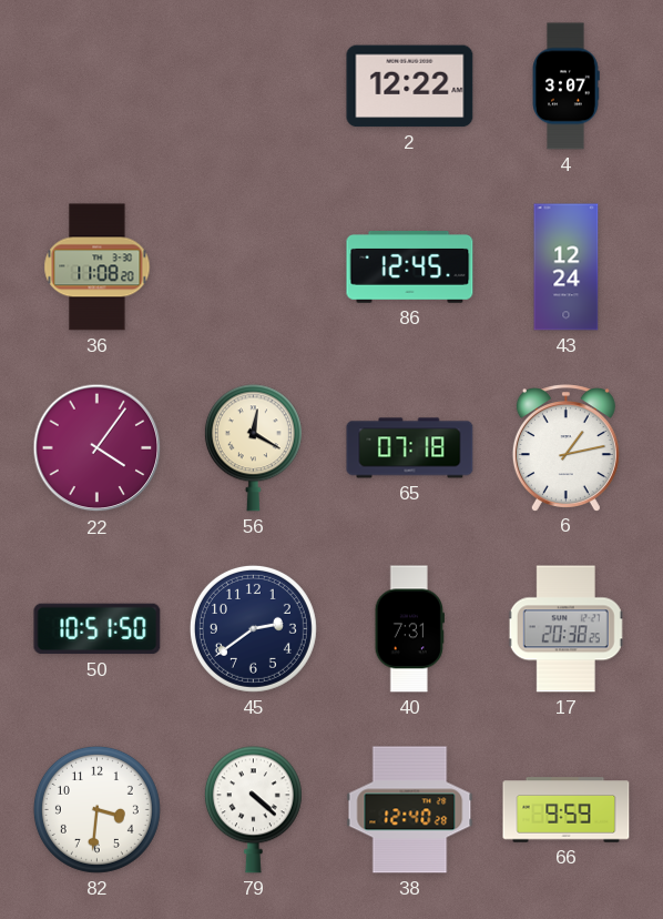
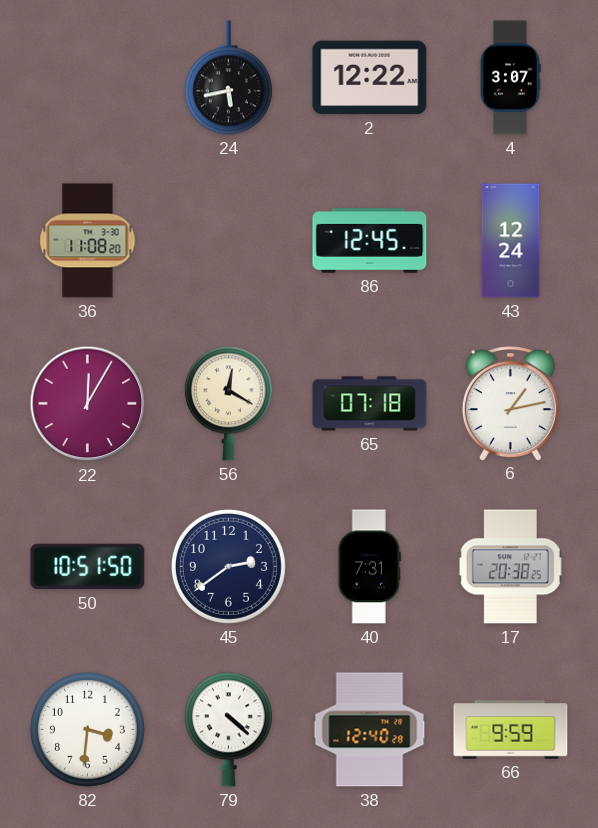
24: none -> 5:43
22: 4:06 -> 12:05
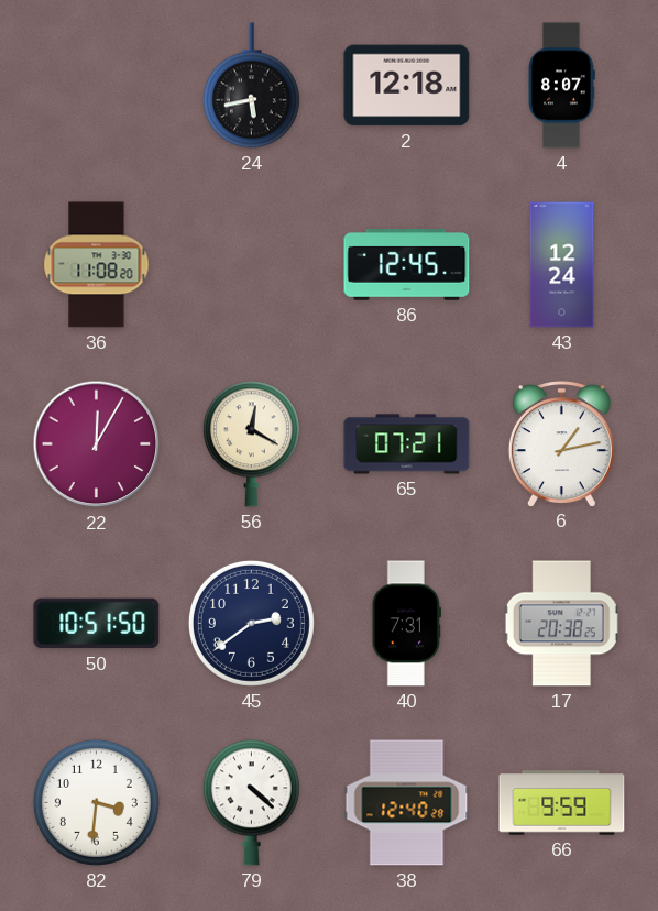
2: 12:22 -> 12:18
4: 3:07 -> 8:07
65: 07:18 -> 07:21
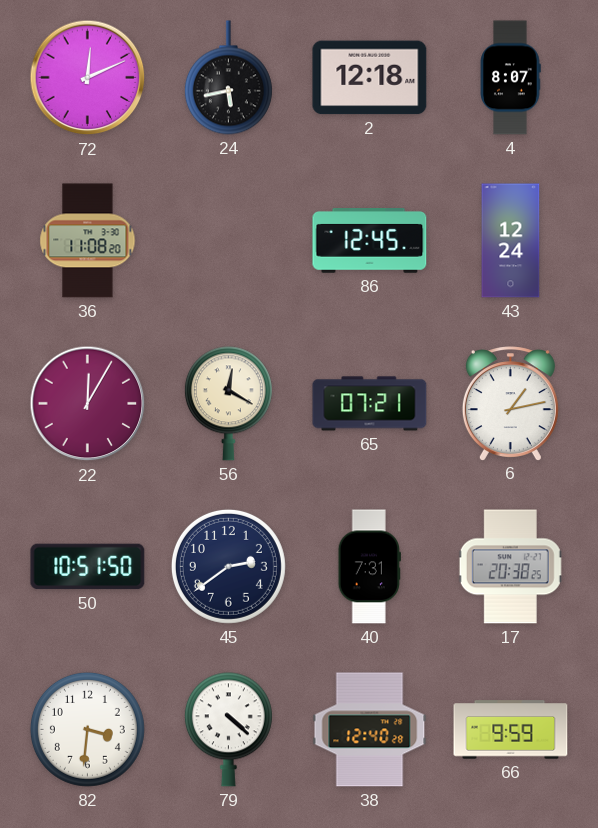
72: none -> 12:11
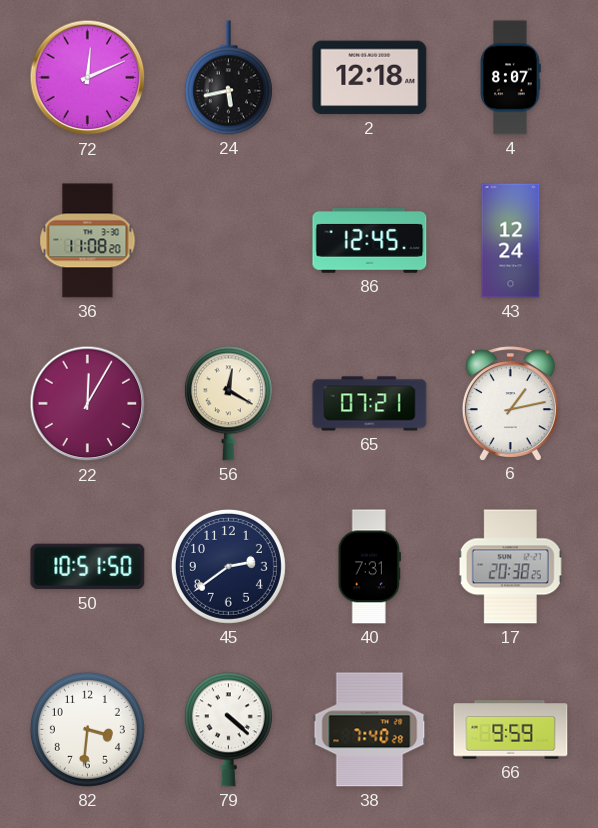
38: 12:40 -> 7:40
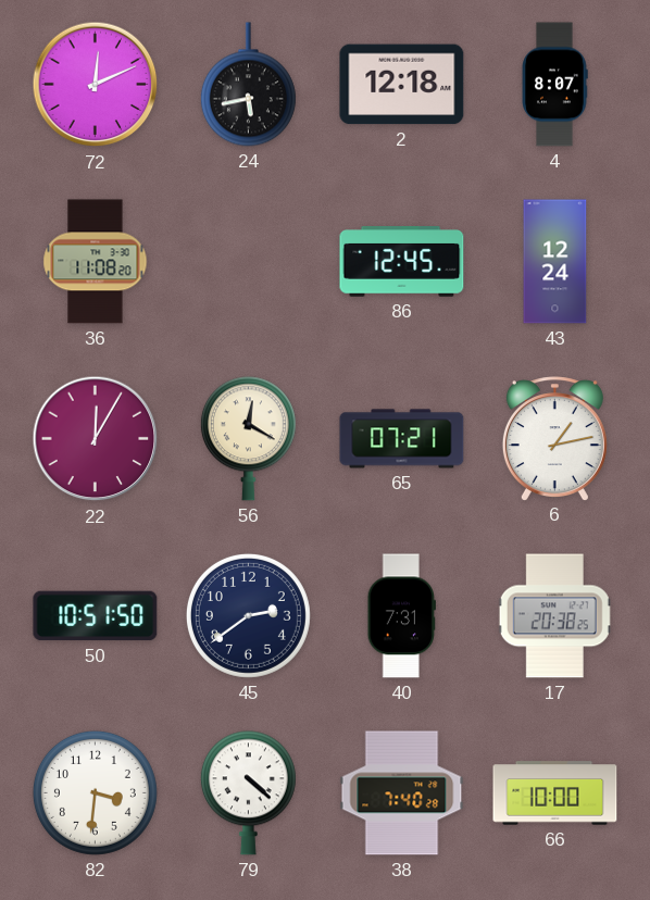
66: 9:59 -> 10:00
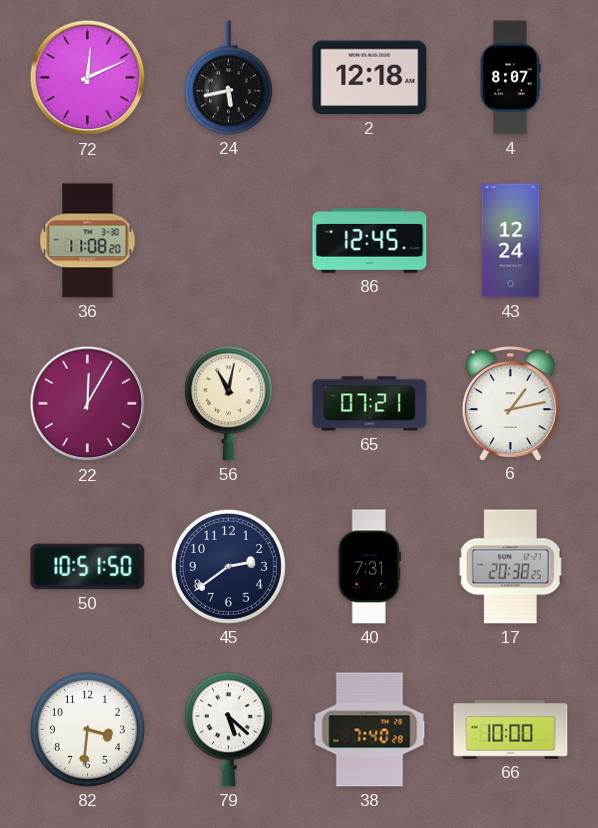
56: 12:20 -> 11:02
79: 4:22 -> 5:22
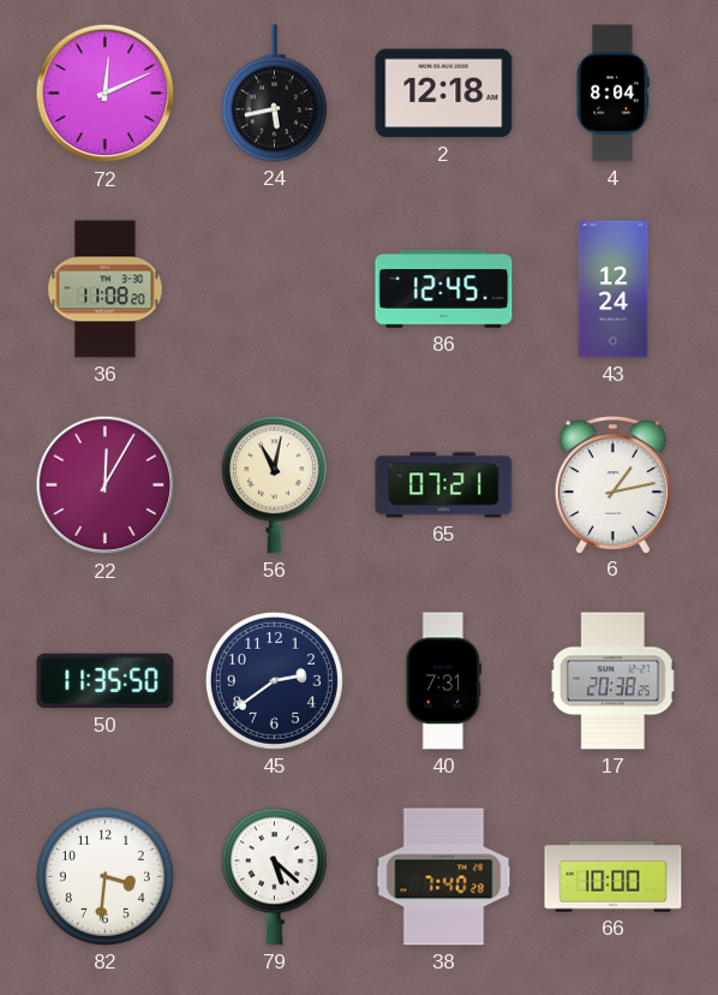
4: 8:07 -> 8:04
50: 10:51 -> 11:35
